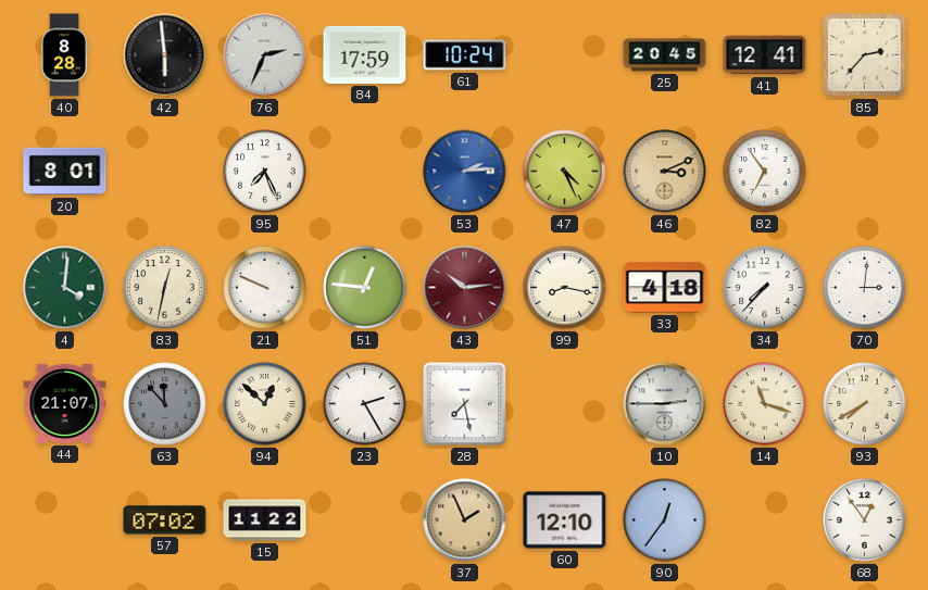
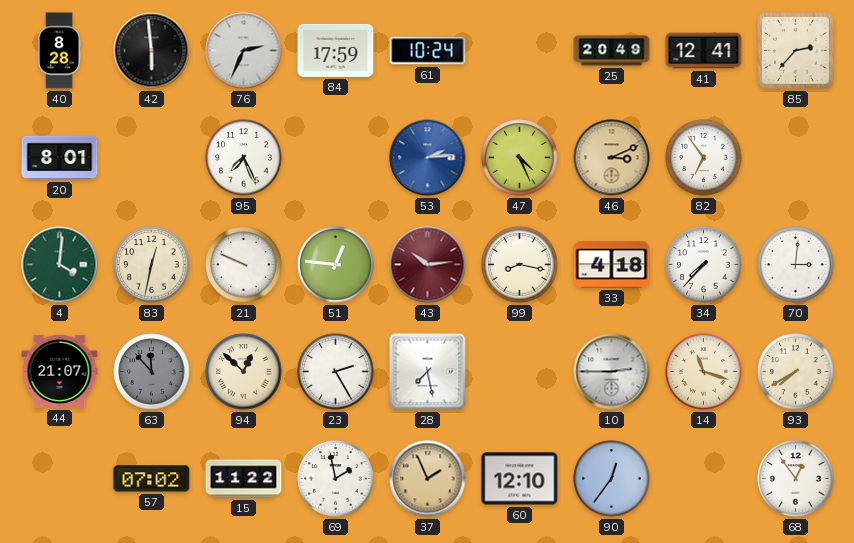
25: 20:45 -> 20:49
69: none -> 1:58
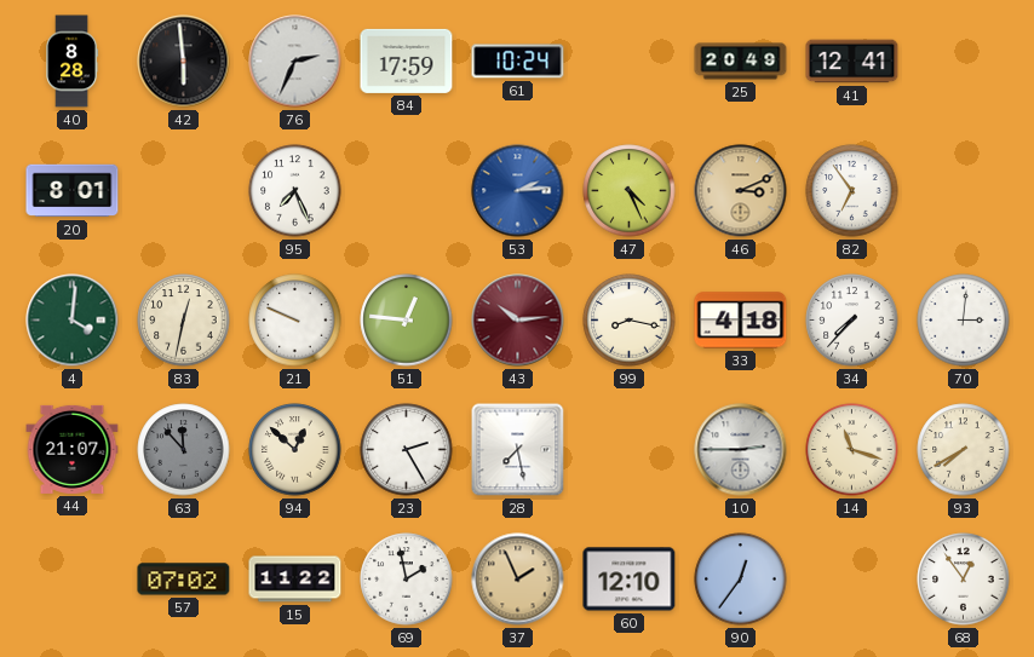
85: 2:37 -> none
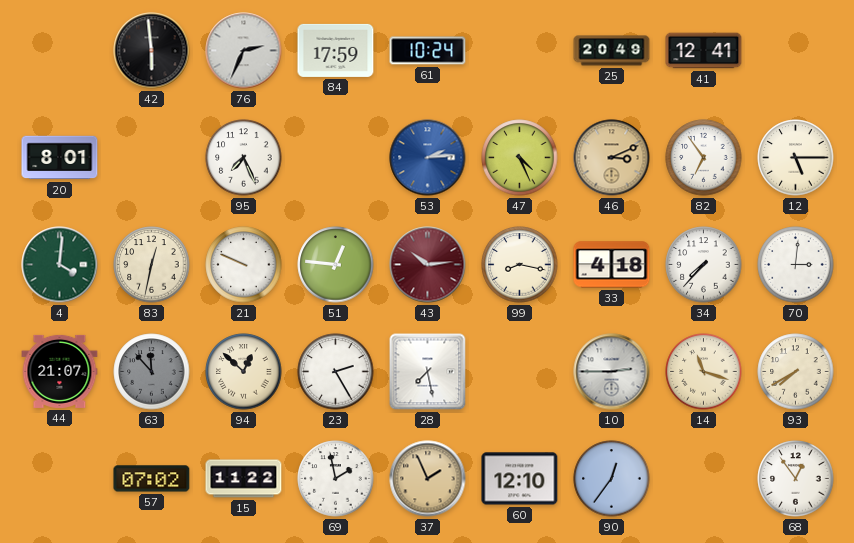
40: 8:28 -> none
12: none -> 5:15
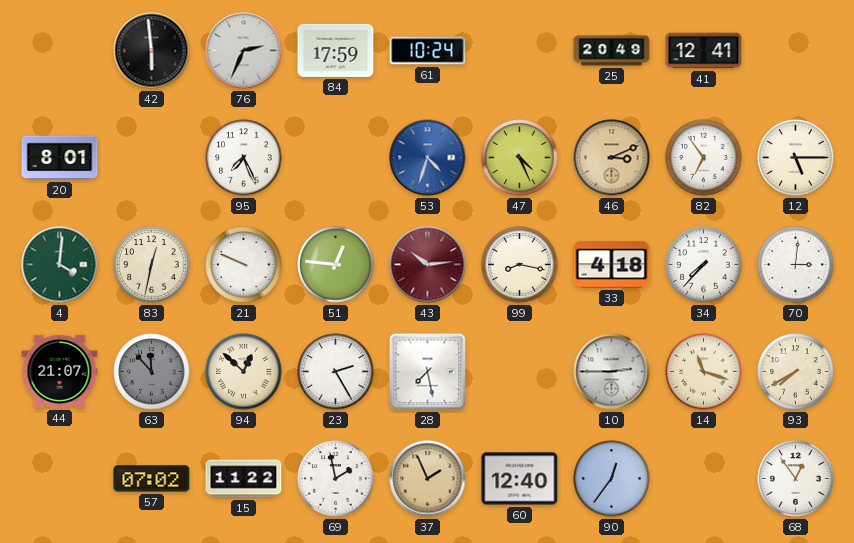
53: 2:14 -> 4:33
60: 12:10 -> 12:40
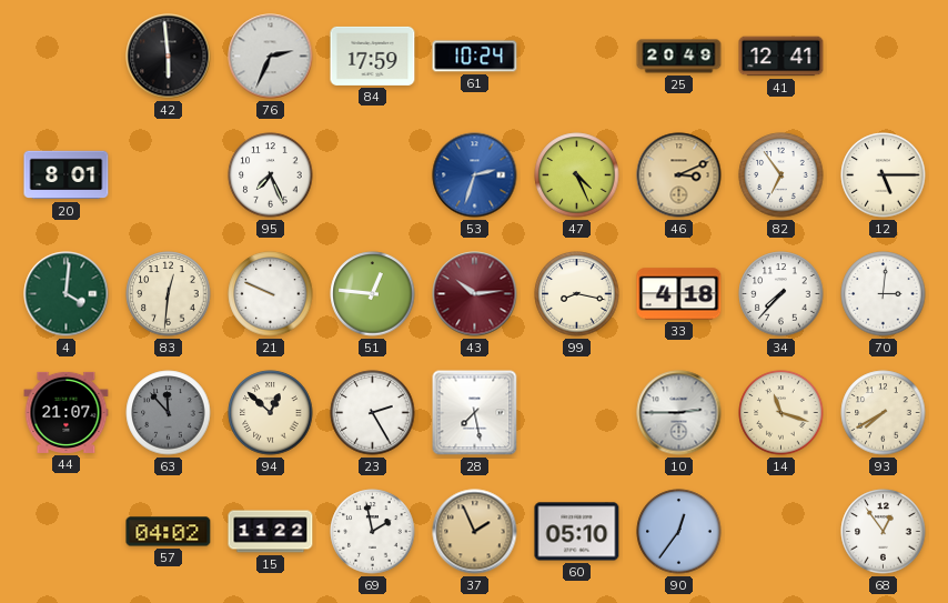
53: 4:33 -> 2:33
83: 12:32 -> 12:31
57: 07:02 -> 04:02
60: 12:40 -> 05:10
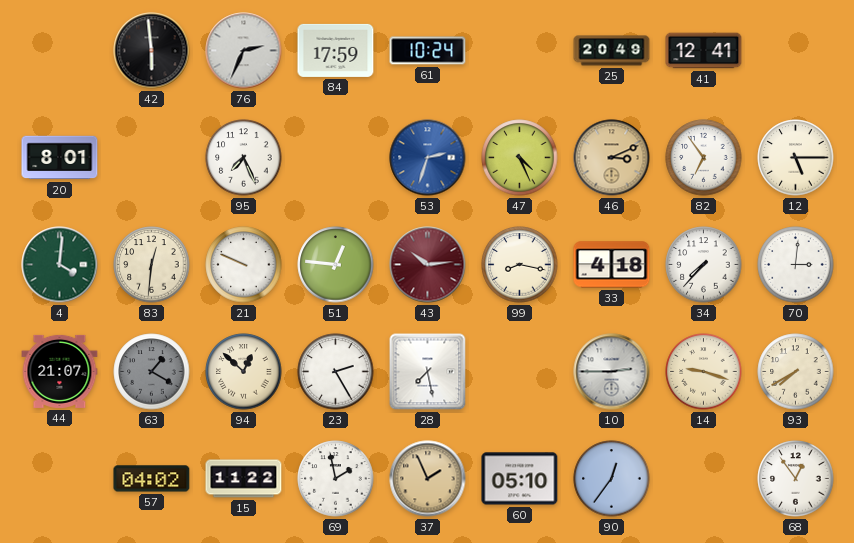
63: 11:53 -> 1:20
14: 11:18 -> 9:18
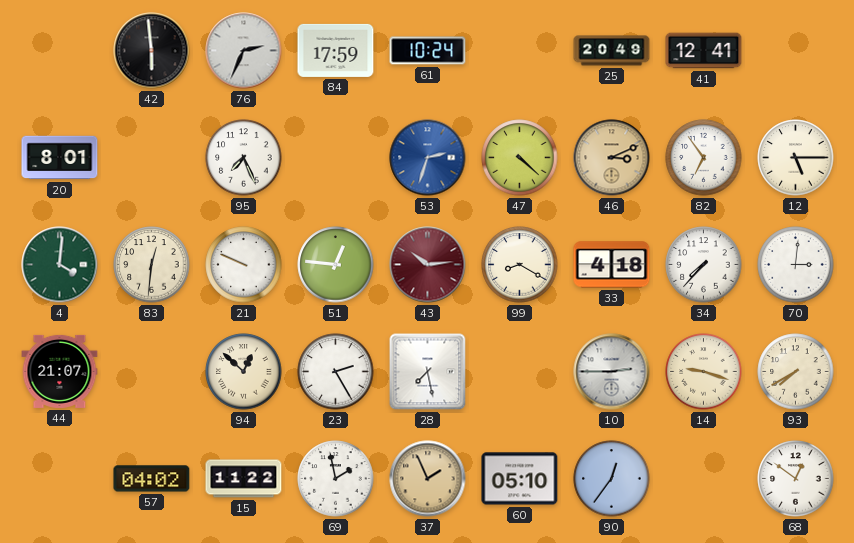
47: 4:26 -> 4:22
99: 8:17 -> 8:20
63: 1:20 -> none
68: 12:54 -> 12:51
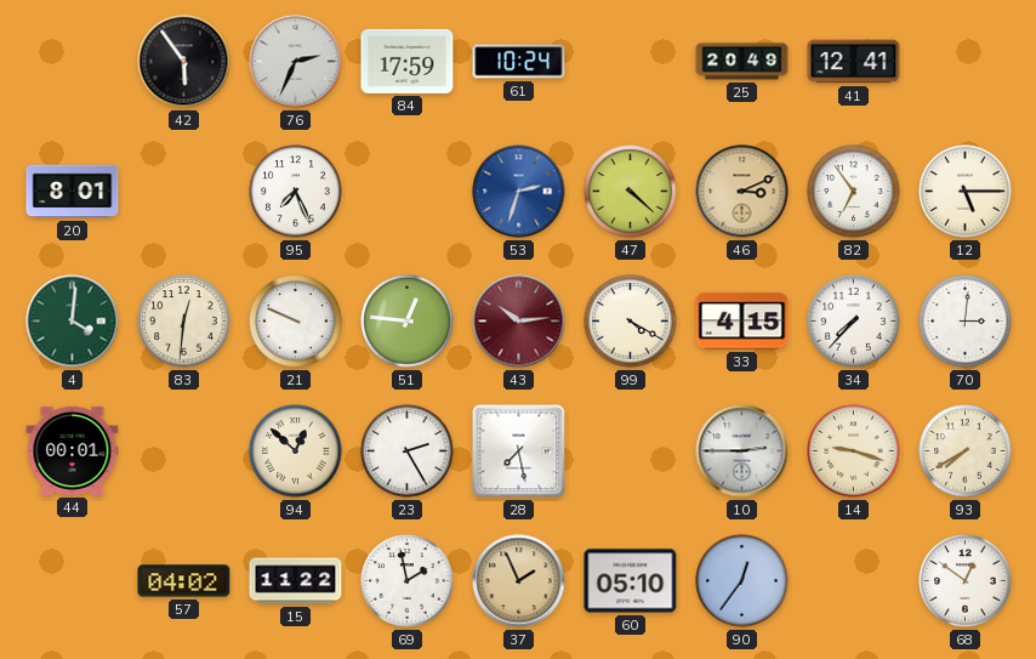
42: 5:59 -> 5:54
99: 8:20 -> 4:20
33: 4:18 -> 4:15
44: 21:07 -> 00:01
